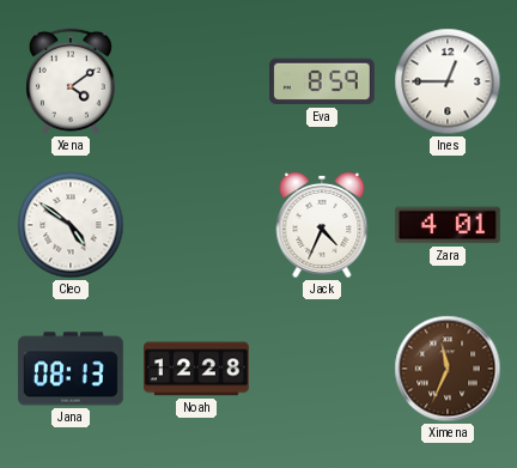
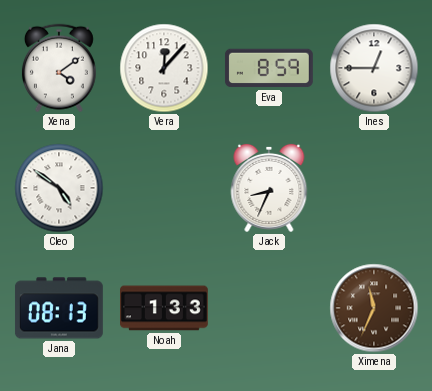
Vera: none -> 12:07
Jack: 4:34 -> 8:34
Zara: 4:01 -> none
Noah: 12:28 -> 1:33
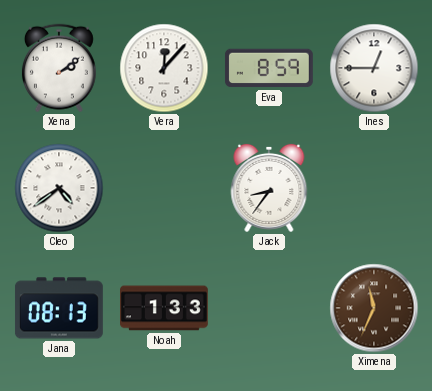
Xena: 4:09 -> 2:09
Cleo: 4:51 -> 4:39
Jack: 8:34 -> 8:36
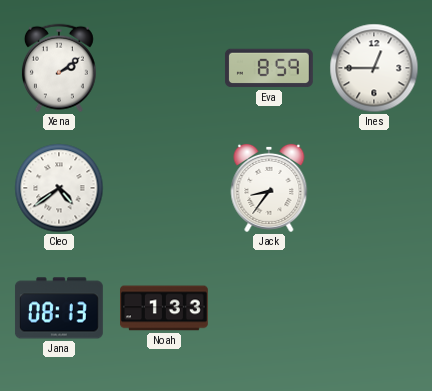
Vera: 12:07 -> none
Ximena: 11:34 -> none
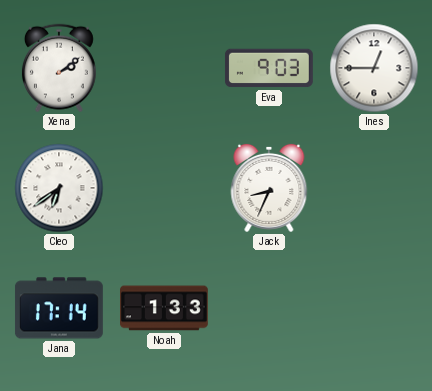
Eva: 8:59 -> 9:03
Cleo: 4:39 -> 6:39
Jack: 8:36 -> 8:34
Jana: 08:13 -> 17:14
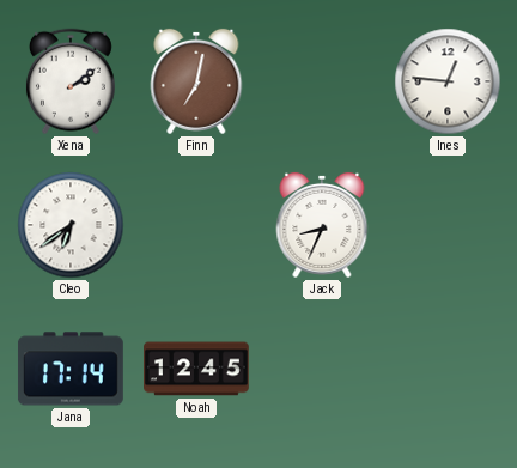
Finn: none -> 7:02
Eva: 9:03 -> none
Ines: 12:45 -> 12:46
Noah: 1:33 -> 12:45
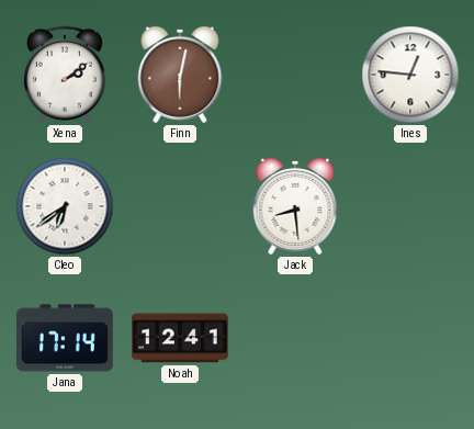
Finn: 7:02 -> 6:02
Jack: 8:34 -> 8:29
Noah: 12:45 -> 12:41
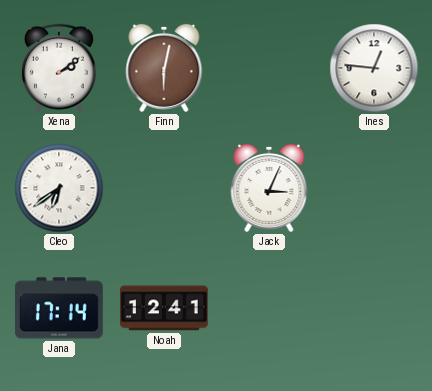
Jack: 8:29 -> 3:04
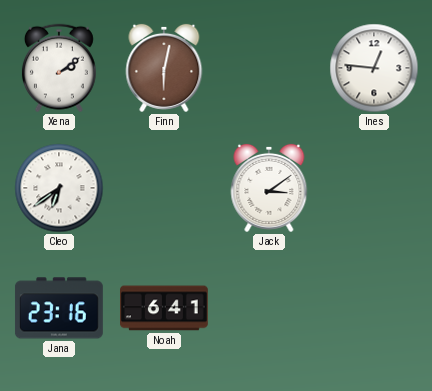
Jack: 3:04 -> 3:09
Jana: 17:14 -> 23:16
Noah: 12:41 -> 6:41
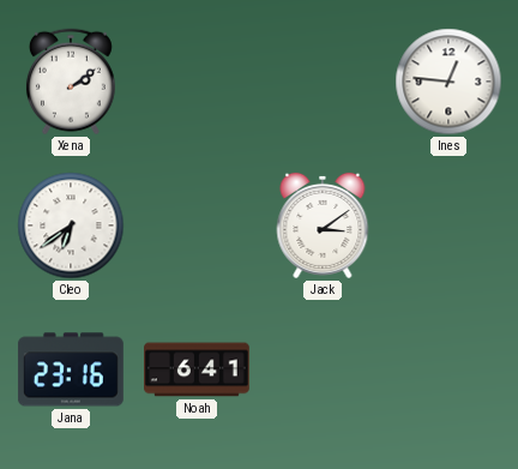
Finn: 6:02 -> none
